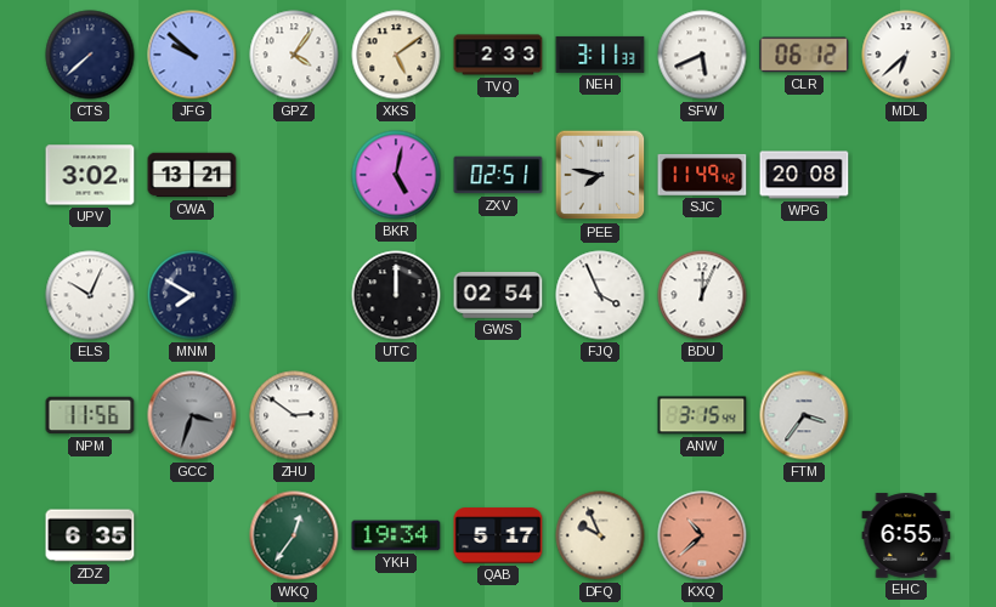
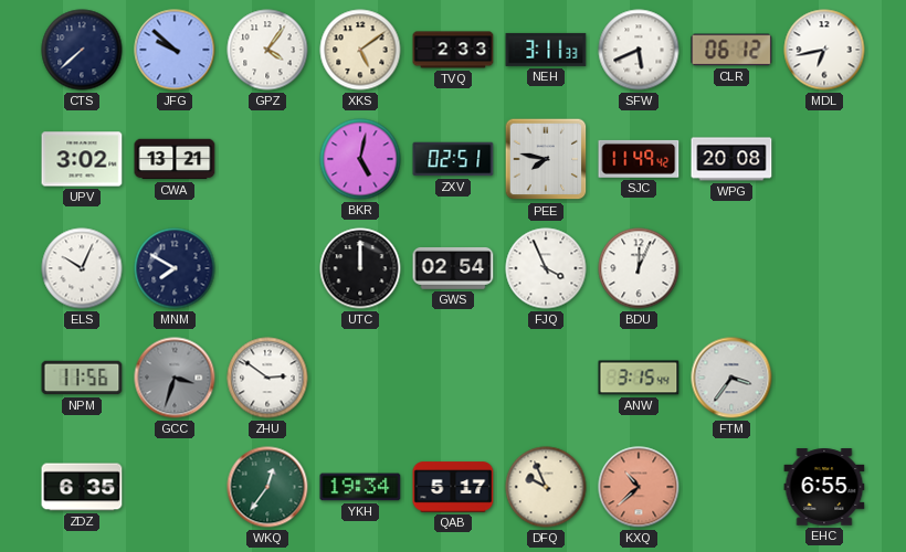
MDL: 6:38 -> 6:43
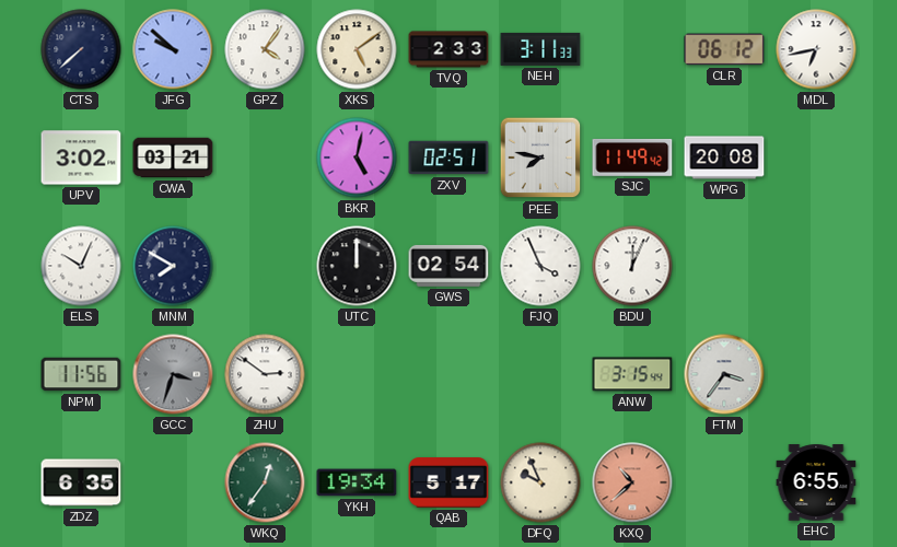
SFW: 5:41 -> none
CWA: 13:21 -> 03:21
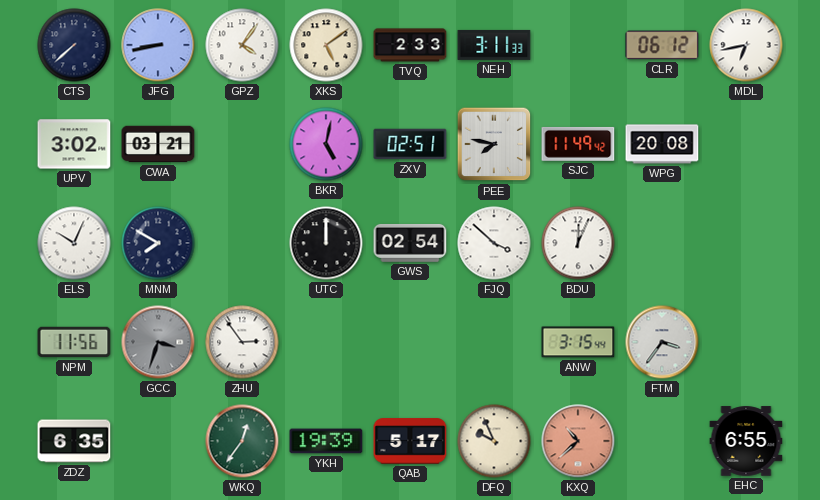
JFG: 9:52 -> 8:43
FJQ: 3:56 -> 3:52
ZHU: 2:51 -> 2:54
YKH: 19:34 -> 19:39
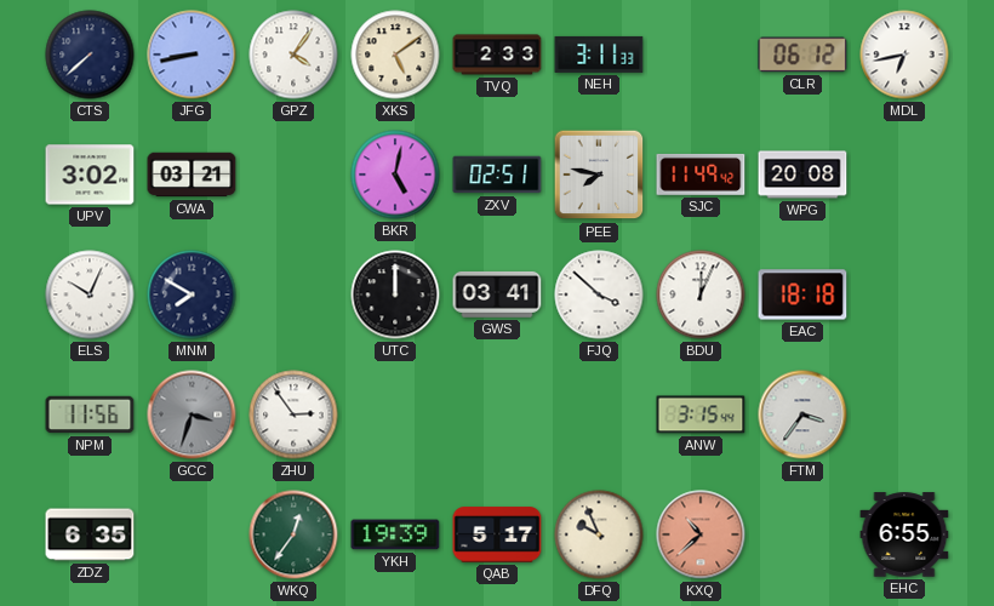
GWS: 02:54 -> 03:41
EAC: none -> 18:18
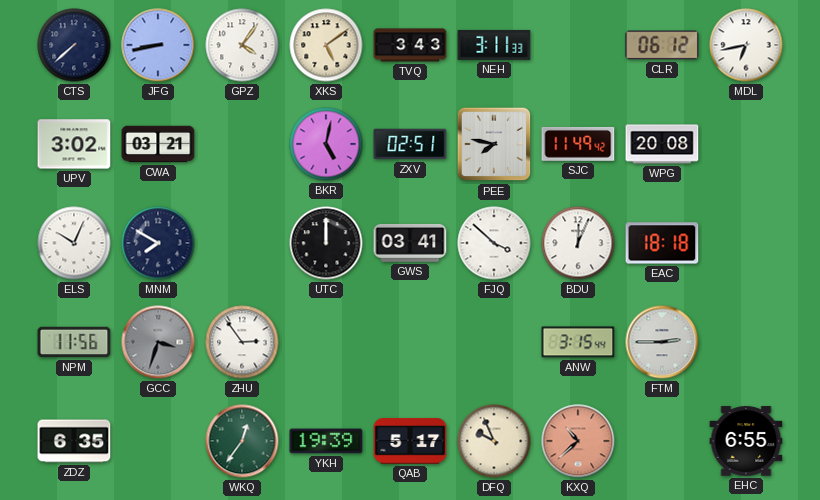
TVQ: 2:33 -> 3:43
FTM: 3:36 -> 2:45
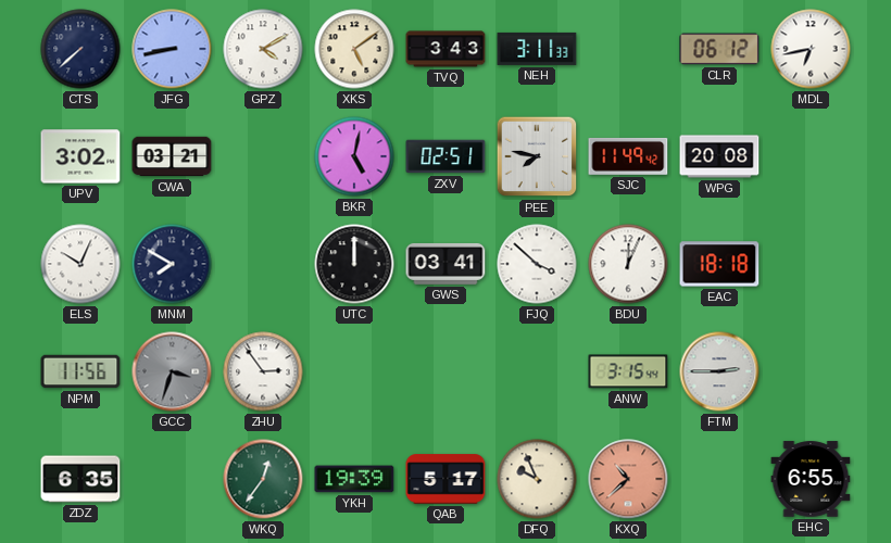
GPZ: 4:06 -> 4:10
